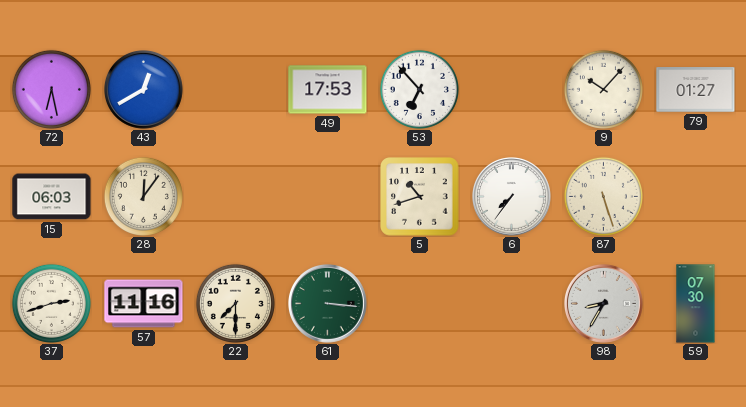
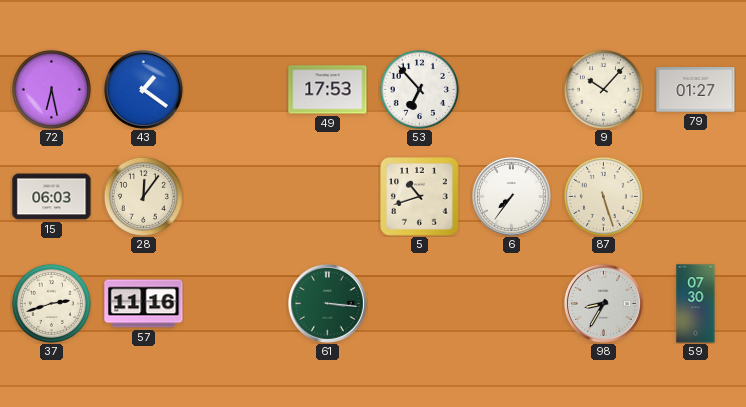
43: 12:40 -> 1:21
22: 7:30 -> none
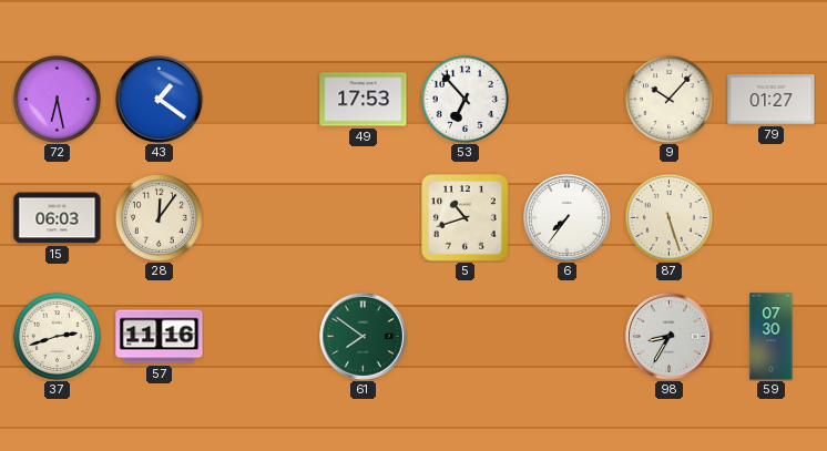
61: 3:16 -> 7:51
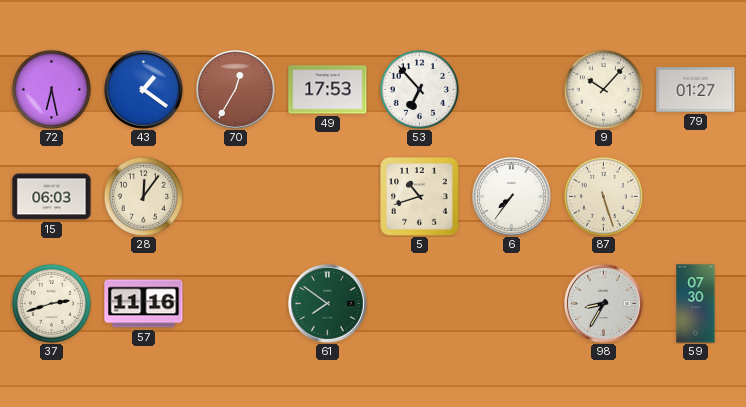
70: none -> 12:35
